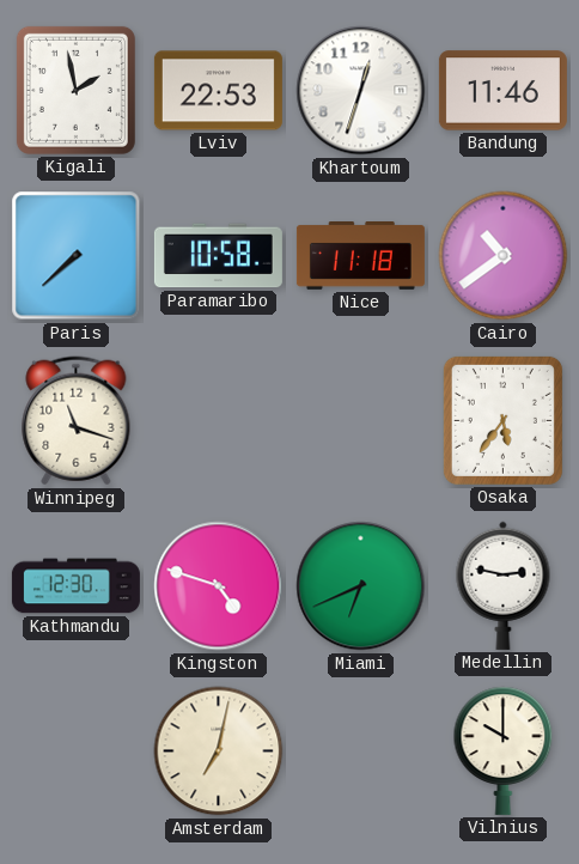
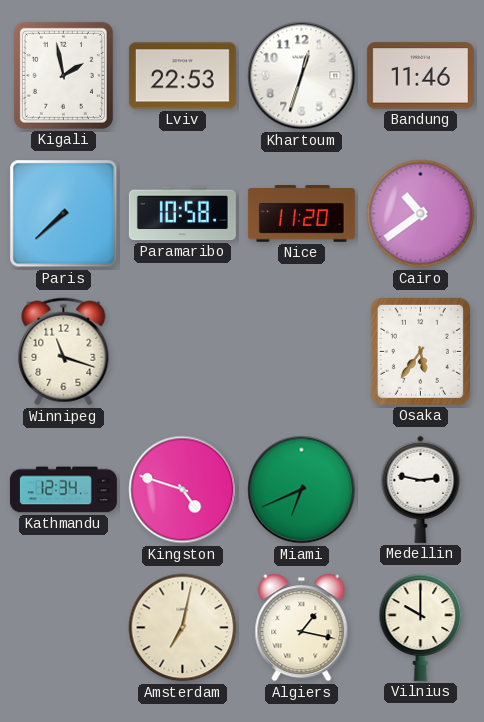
Nice: 11:18 -> 11:20
Kathmandu: 12:30 -> 12:34
Algiers: none -> 1:17
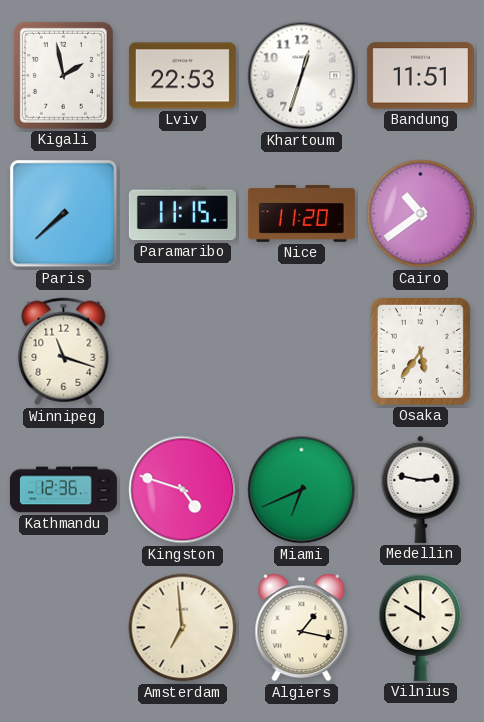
Bandung: 11:46 -> 11:51
Paramaribo: 10:58 -> 11:15
Kathmandu: 12:34 -> 12:36
Amsterdam: 7:02 -> 6:59
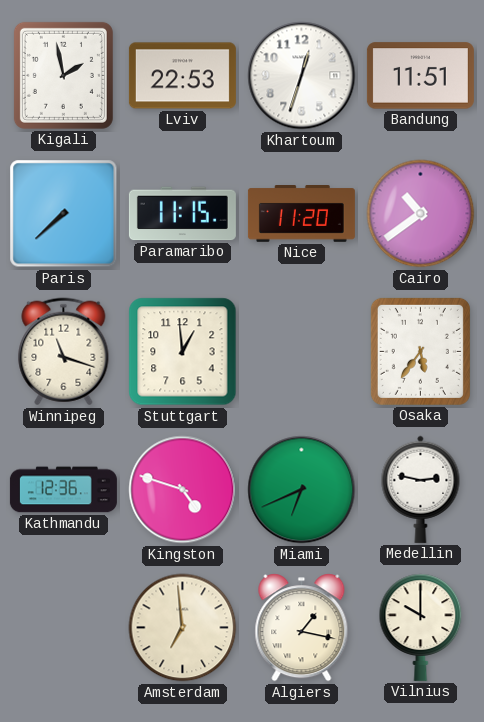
Stuttgart: none -> 12:59
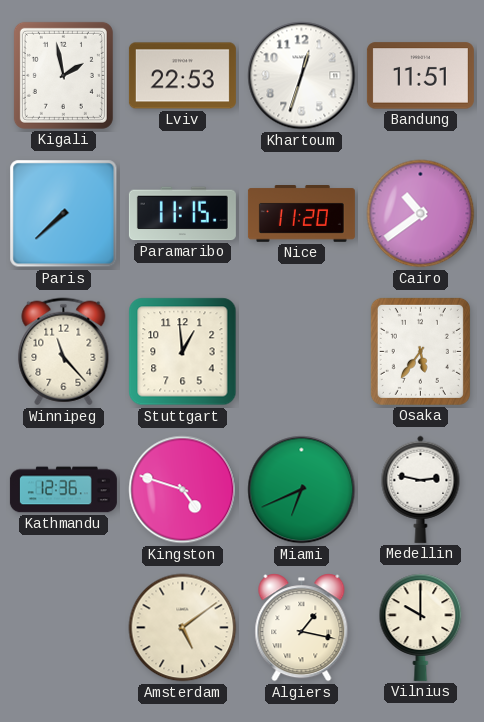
Winnipeg: 11:18 -> 11:23
Amsterdam: 6:59 -> 5:09
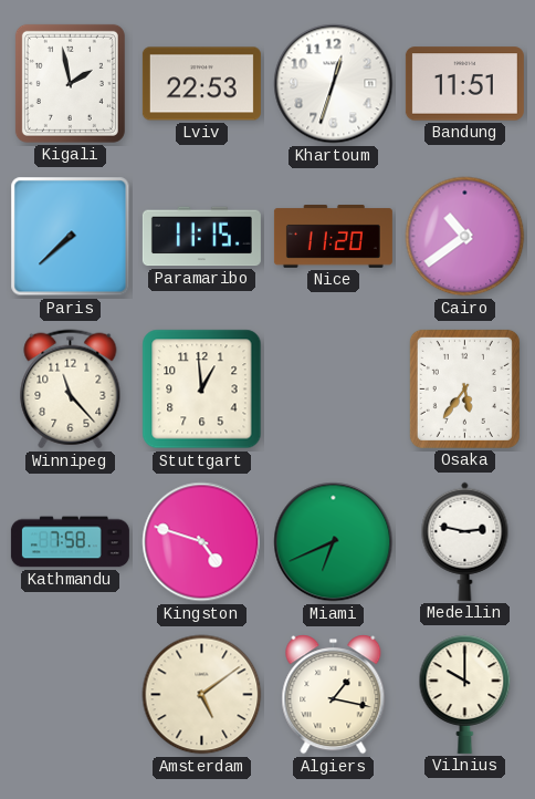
Kathmandu: 12:36 -> 7:58
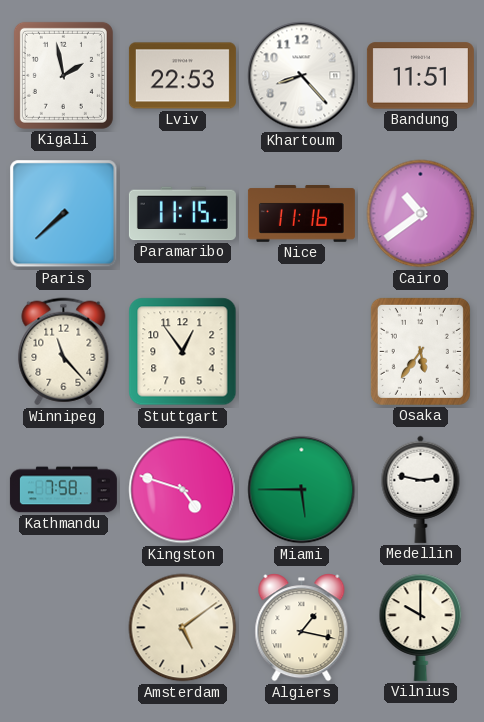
Khartoum: 12:33 -> 8:23
Nice: 11:20 -> 11:16
Stuttgart: 12:59 -> 12:54
Miami: 6:41 -> 5:45
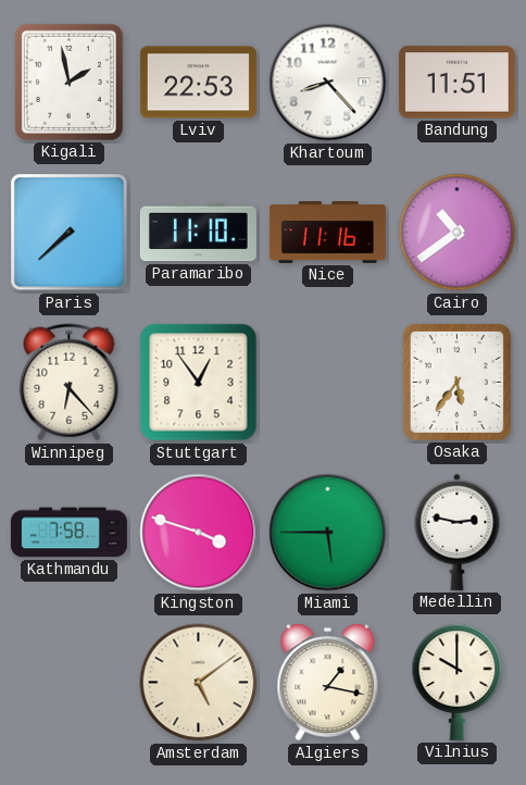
Paramaribo: 11:15 -> 11:10
Winnipeg: 11:23 -> 6:23
Kingston: 4:48 -> 3:48
